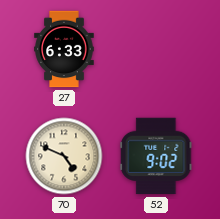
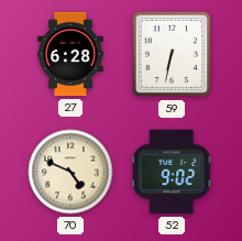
27: 6:33 -> 6:28
59: none -> 6:32
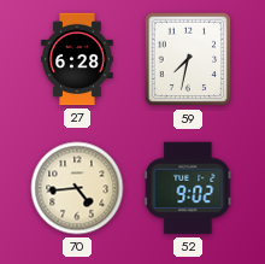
59: 6:32 -> 7:32
70: 4:49 -> 4:44
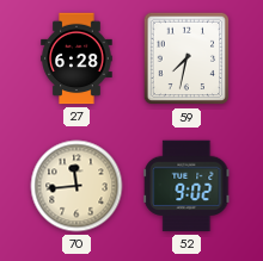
70: 4:44 -> 11:44
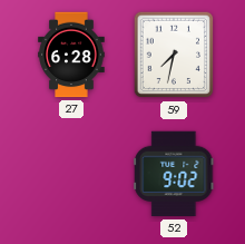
70: 11:44 -> none
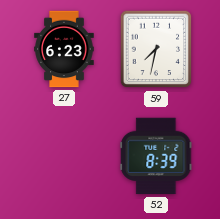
27: 6:28 -> 6:23
52: 9:02 -> 8:39
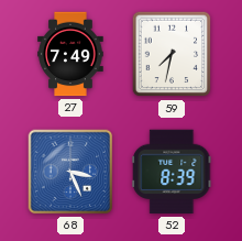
27: 6:23 -> 7:49
68: none -> 3:26
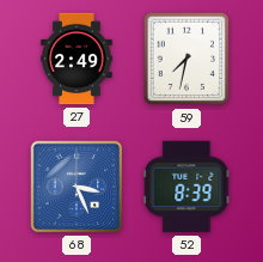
27: 7:49 -> 2:49
